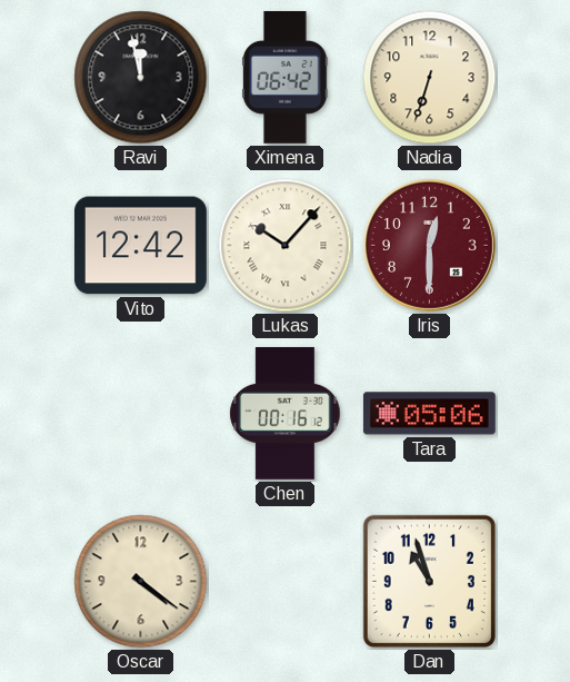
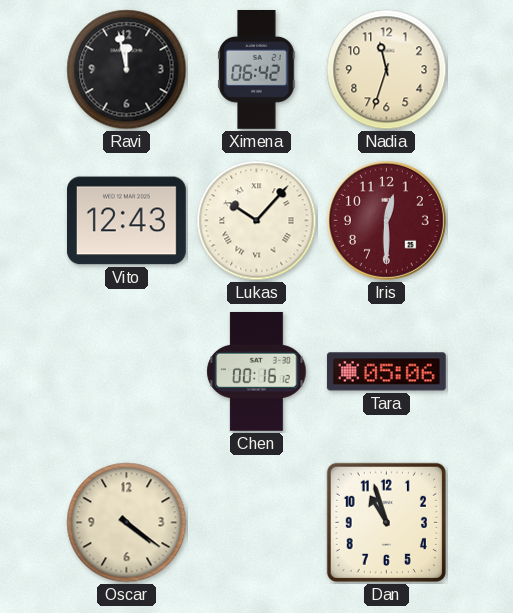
Nadia: 6:33 -> 11:33
Vito: 12:42 -> 12:43
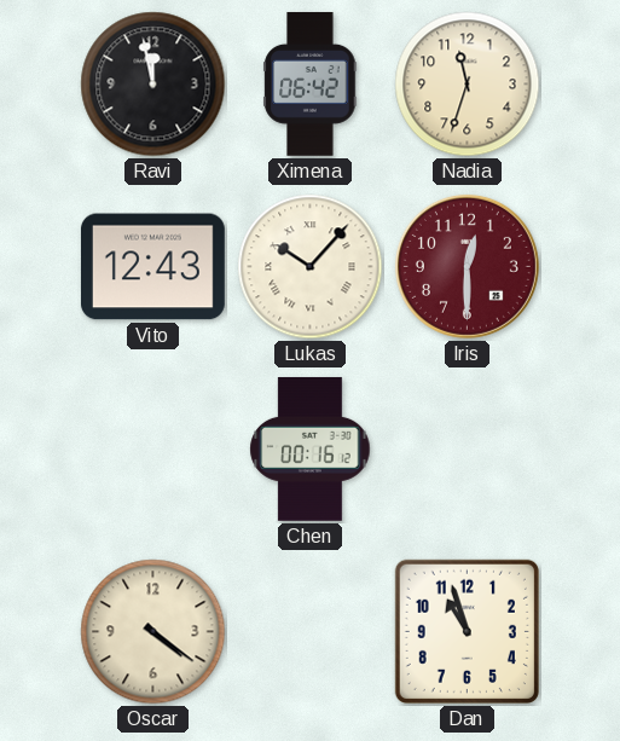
Tara: 05:06 -> none
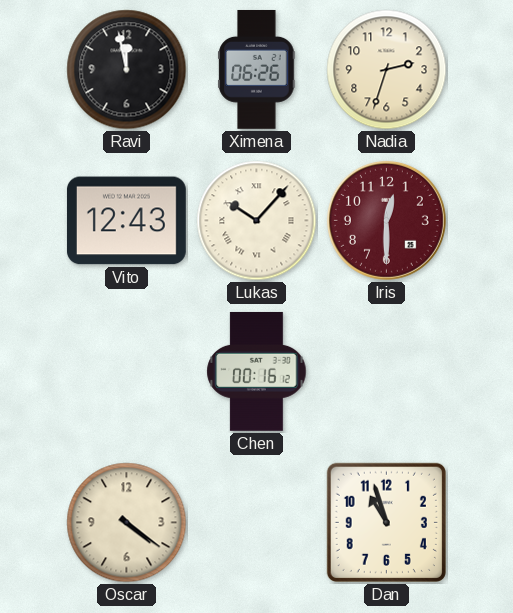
Ximena: 06:42 -> 06:26
Nadia: 11:33 -> 2:33
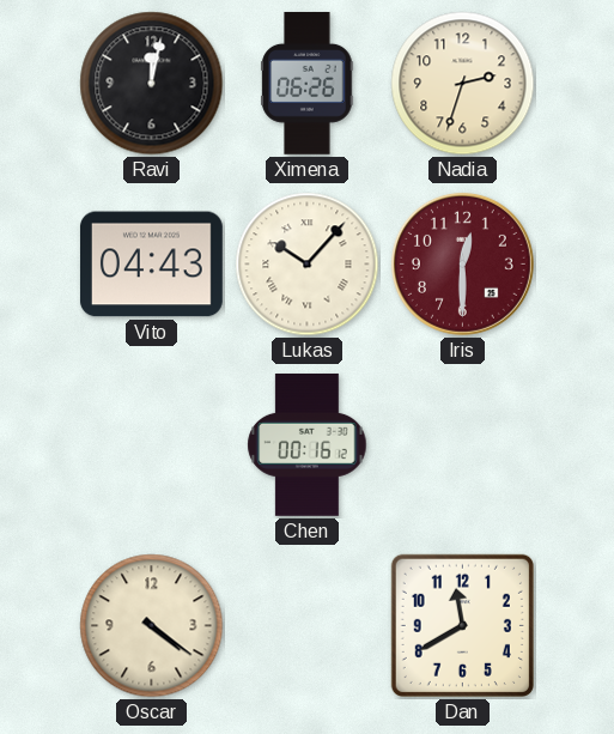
Ravi: 11:58 -> 12:02
Vito: 12:43 -> 04:43
Dan: 10:57 -> 11:40
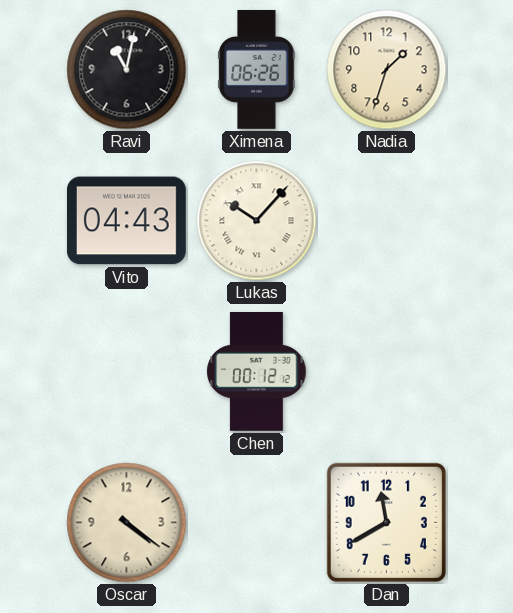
Ravi: 12:02 -> 11:02
Nadia: 2:33 -> 1:33
Iris: 12:30 -> none
Chen: 00:16 -> 00:12
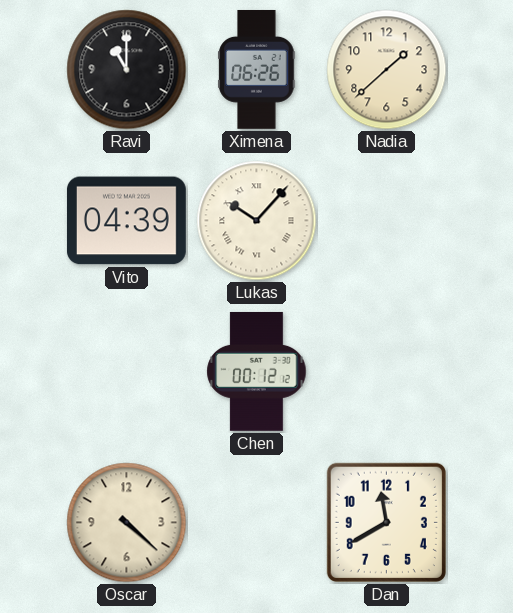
Ravi: 11:02 -> 11:00
Nadia: 1:33 -> 1:38
Vito: 04:43 -> 04:39
Oscar: 4:21 -> 4:22
